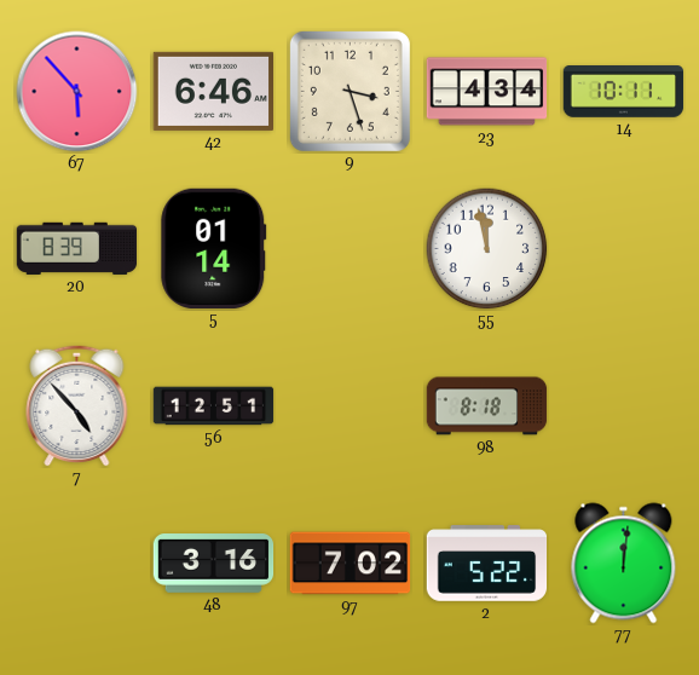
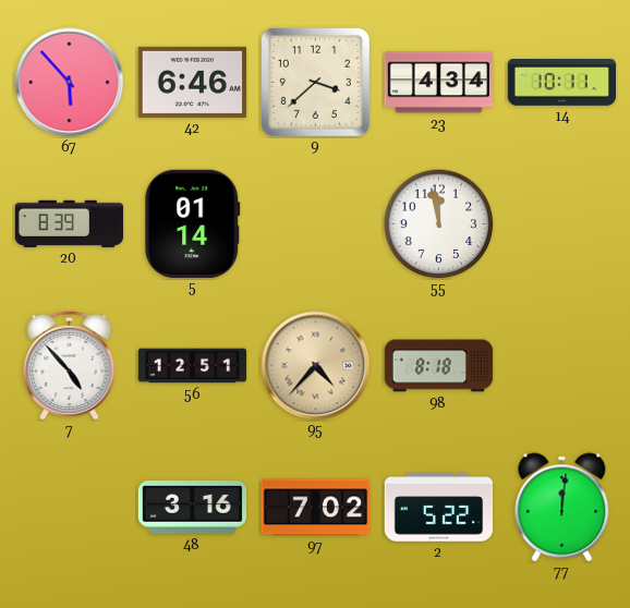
9: 3:27 -> 3:38
95: none -> 4:37
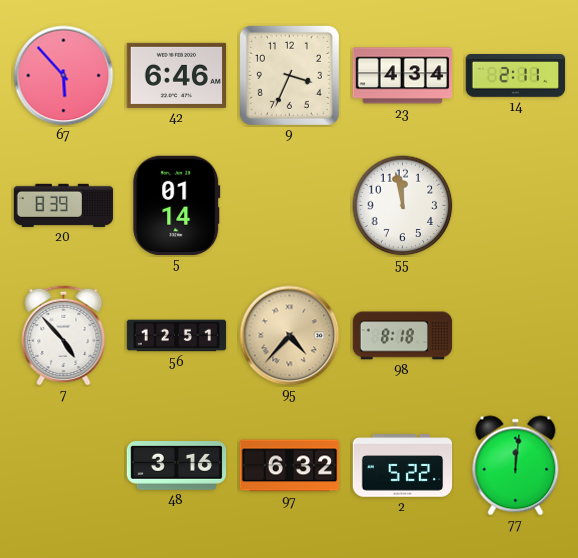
9: 3:38 -> 3:34
14: 10:11 -> 2:11
97: 7:02 -> 6:32
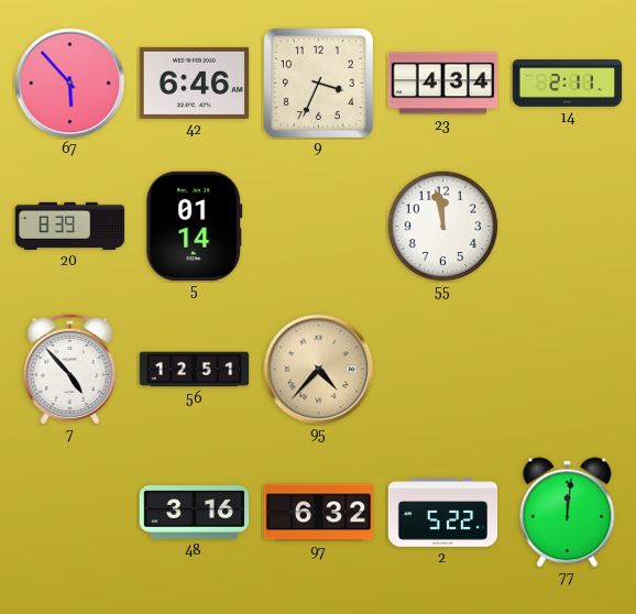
98: 8:18 -> none
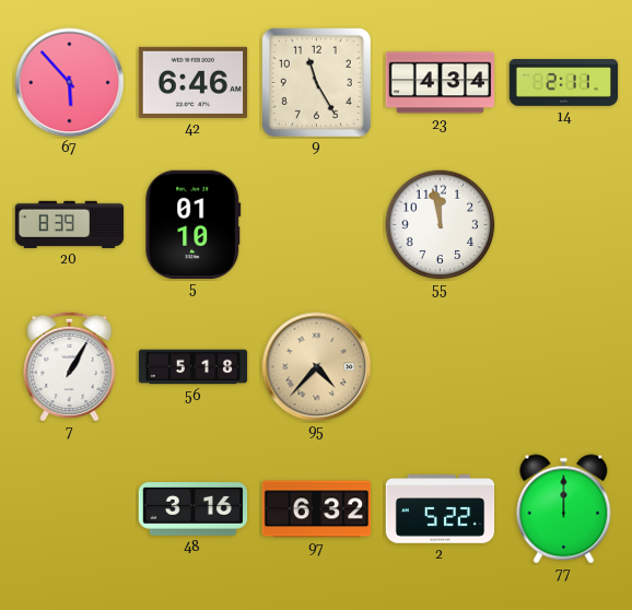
9: 3:34 -> 11:25
5: 01:14 -> 01:10
7: 4:53 -> 1:05
56: 12:51 -> 5:18
77: 12:01 -> 12:00
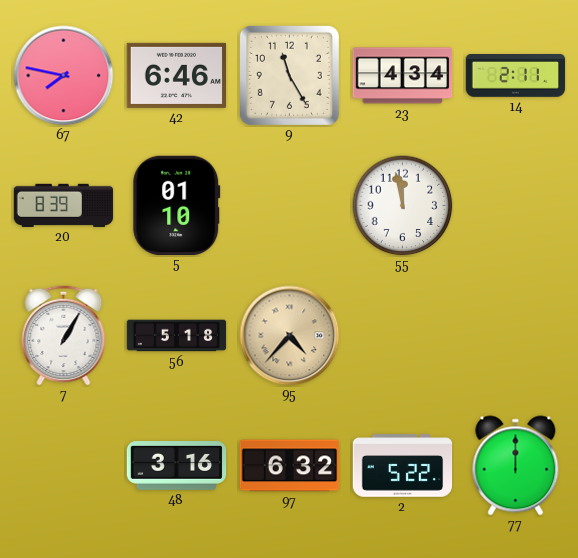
67: 5:53 -> 7:47
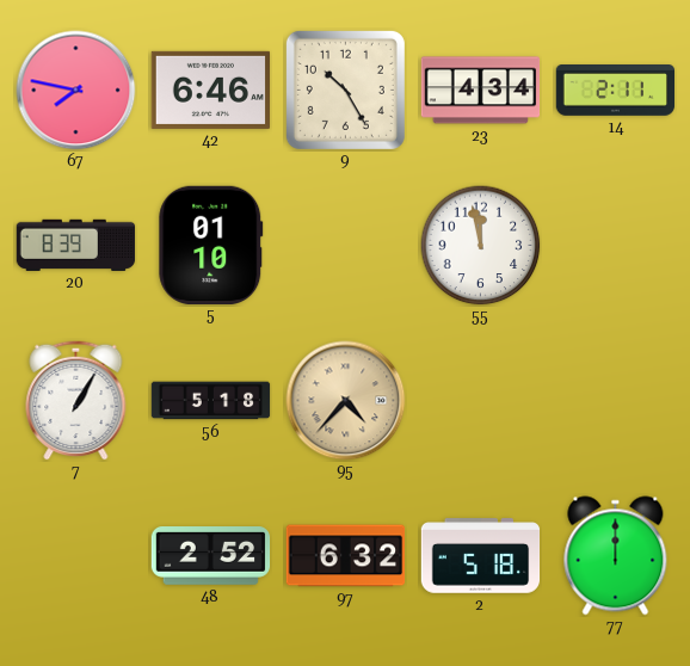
9: 11:25 -> 10:25
48: 3:16 -> 2:52
2: 5:22 -> 5:18
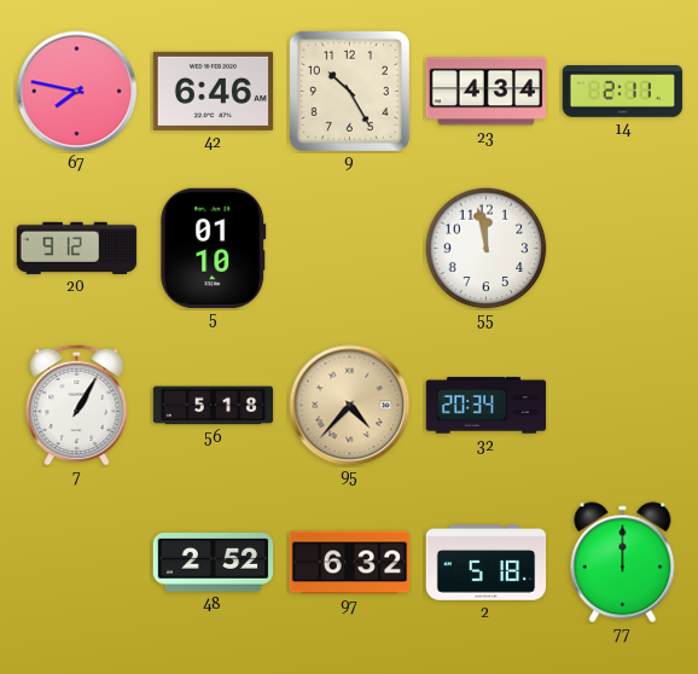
20: 8:39 -> 9:12
32: none -> 20:34
